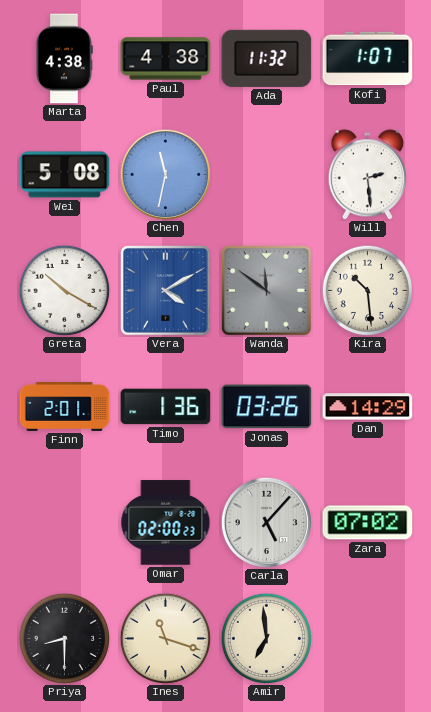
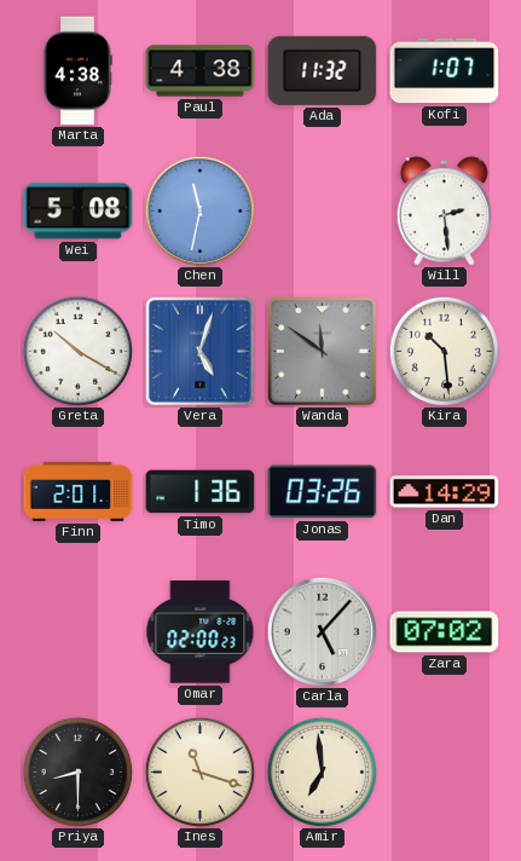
Vera: 4:10 -> 5:03
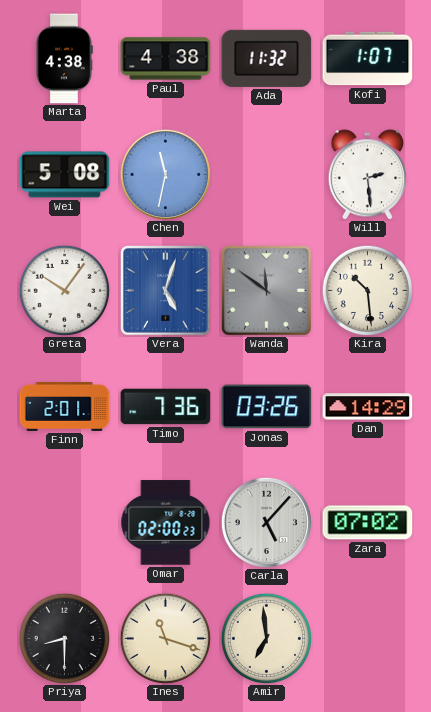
Greta: 10:20 -> 10:06
Timo: 1:36 -> 7:36
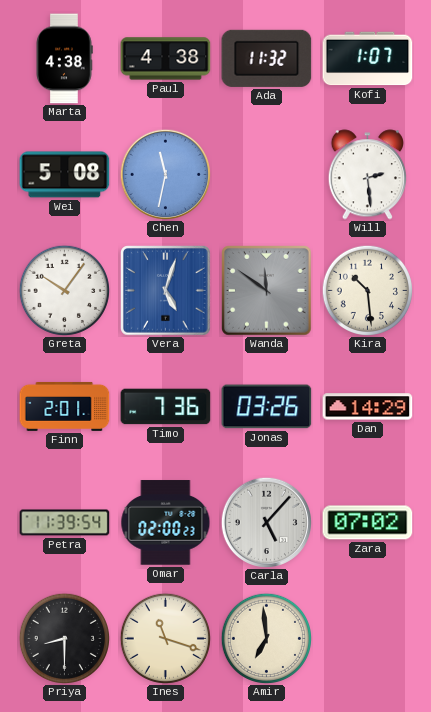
Petra: none -> 11:39
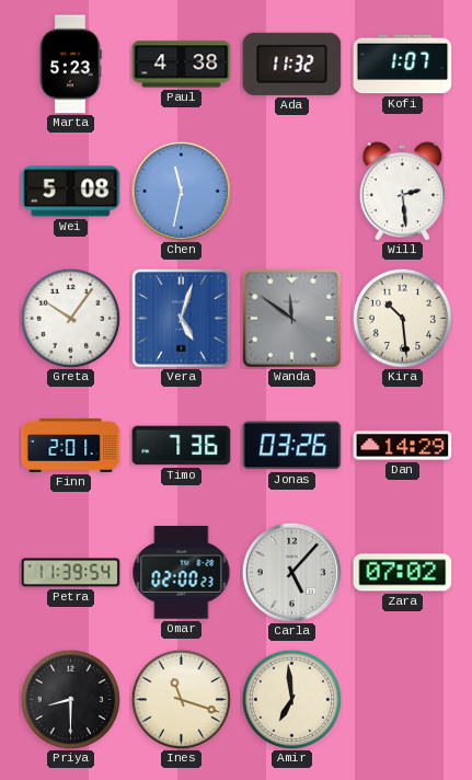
Marta: 4:38 -> 5:23
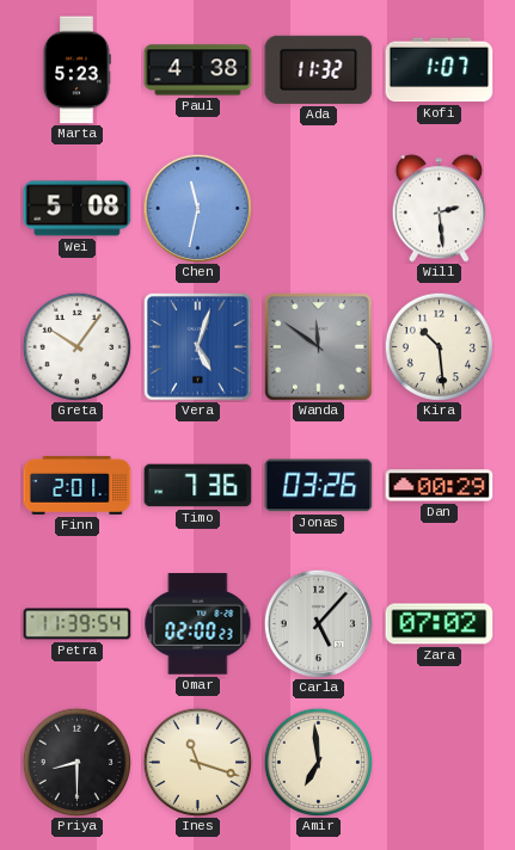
Dan: 14:29 -> 00:29
